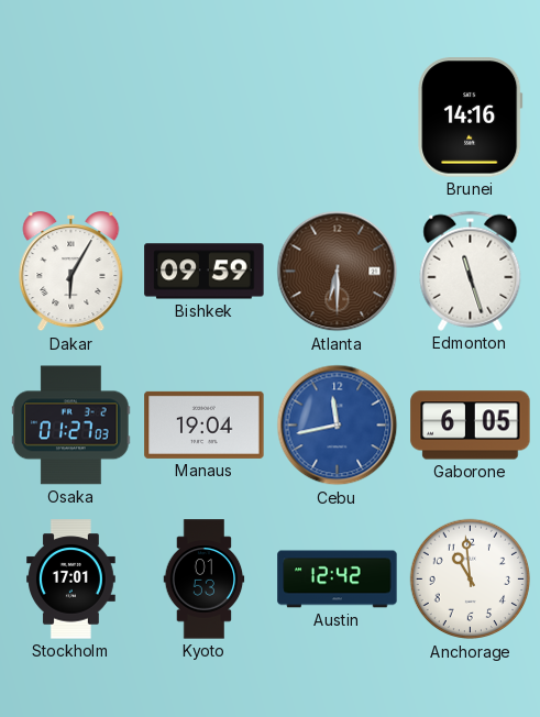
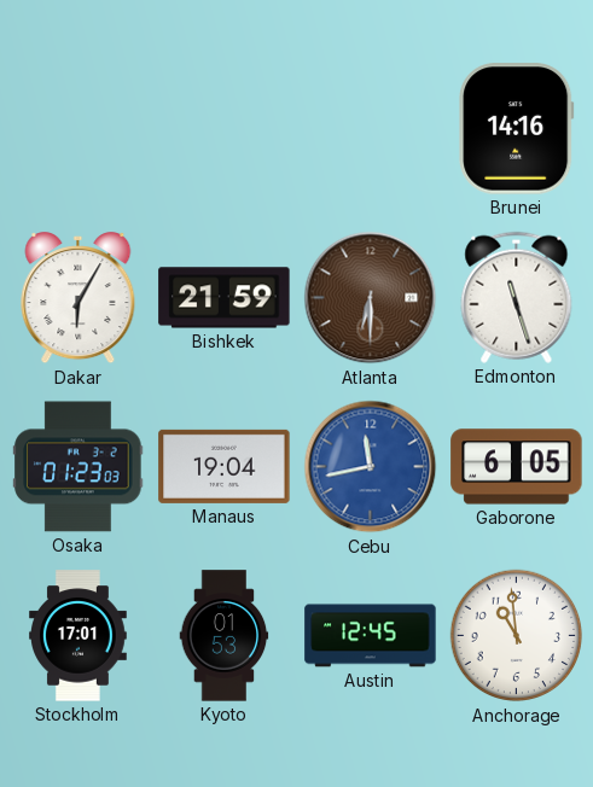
Bishkek: 09:59 -> 21:59
Osaka: 01:27 -> 01:23
Austin: 12:42 -> 12:45
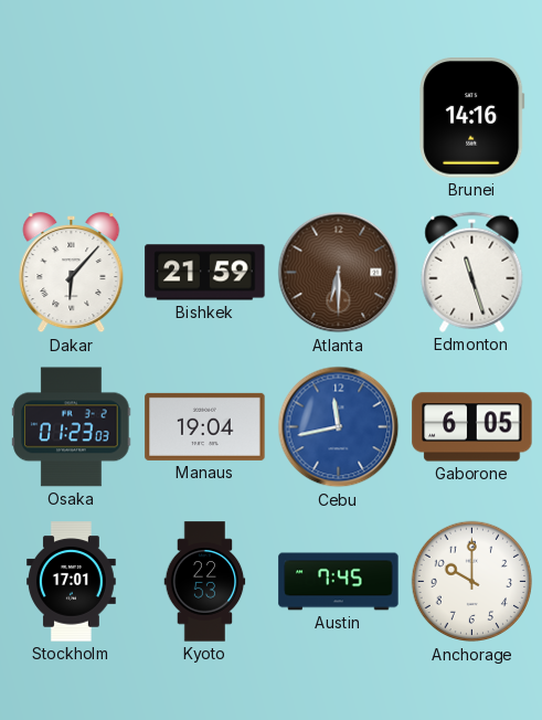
Dakar: 6:05 -> 6:07
Kyoto: 01:53 -> 22:53
Austin: 12:45 -> 7:45
Anchorage: 10:59 -> 10:00
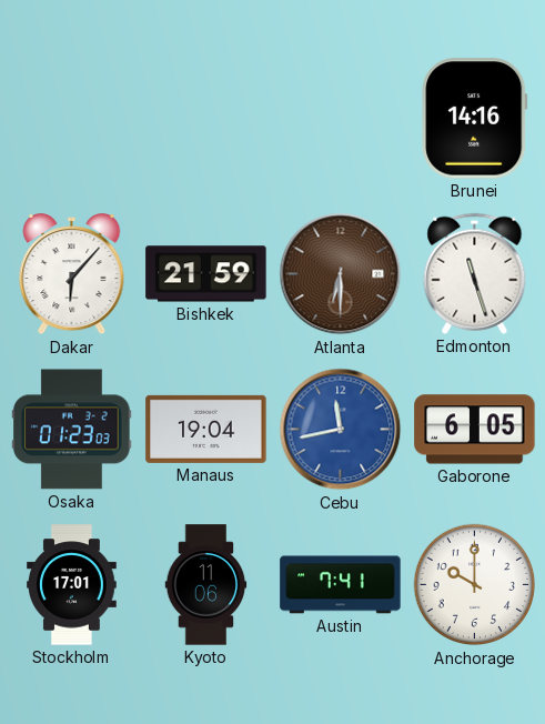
Kyoto: 22:53 -> 11:06
Austin: 7:45 -> 7:41
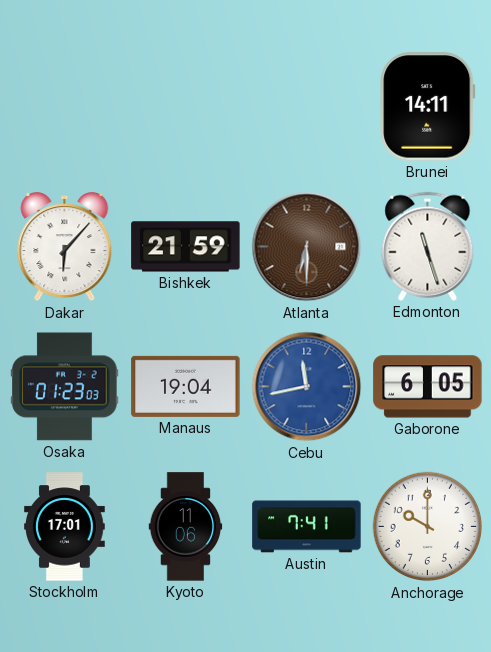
Brunei: 14:16 -> 14:11
